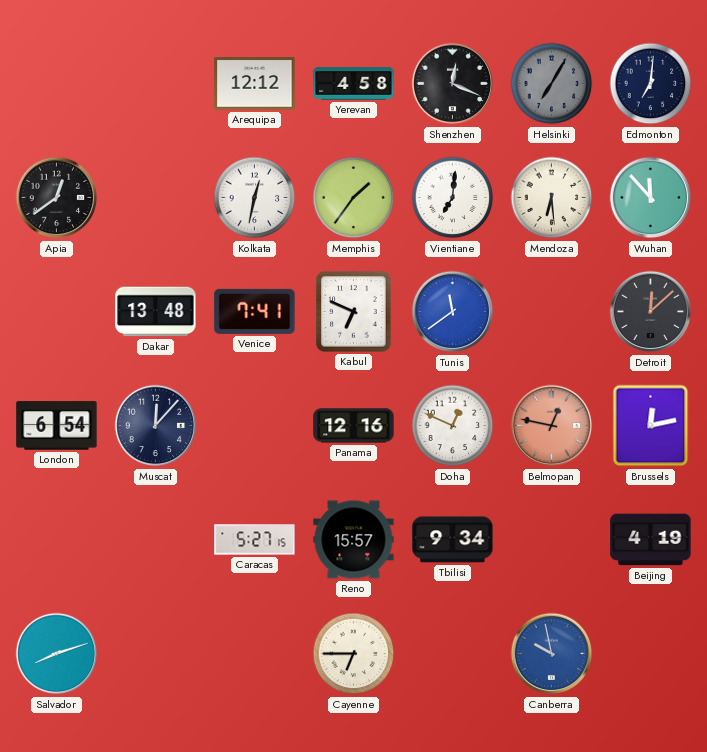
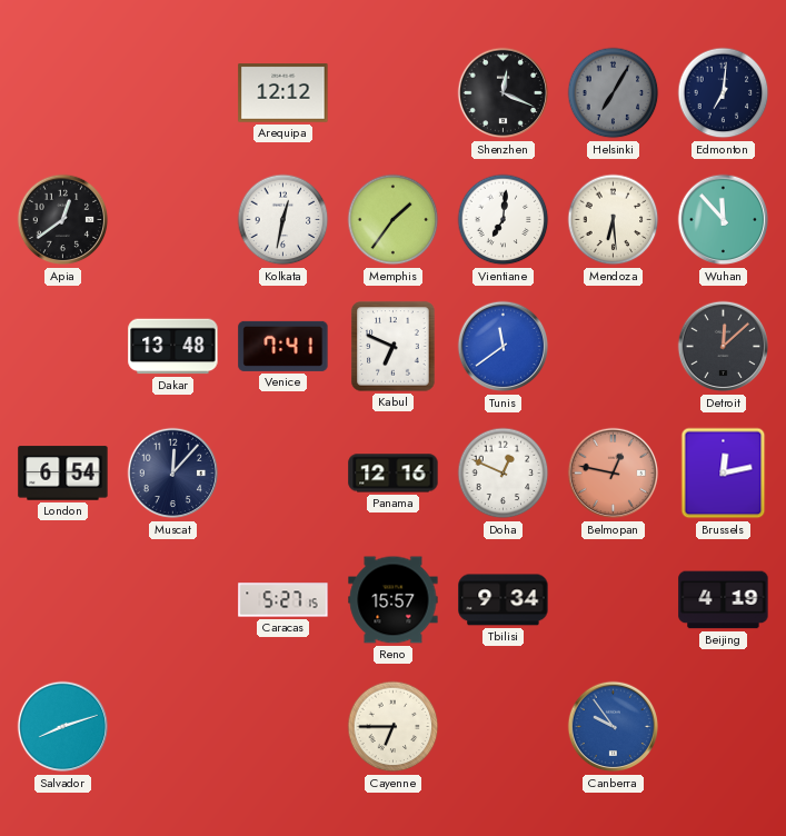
Yerevan: 4:58 -> none
Canberra: 9:58 -> 9:54
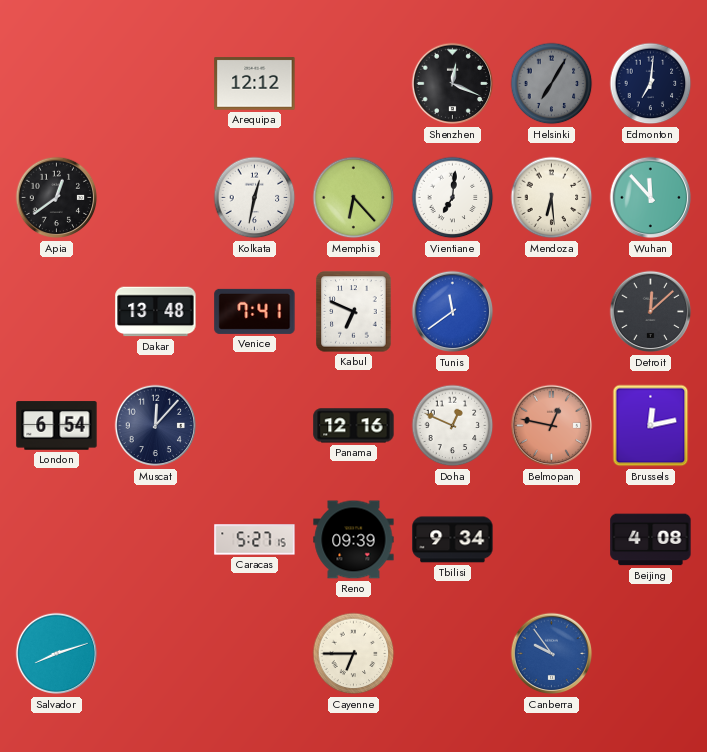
Memphis: 1:36 -> 6:23
Reno: 15:57 -> 09:39
Beijing: 4:19 -> 4:08
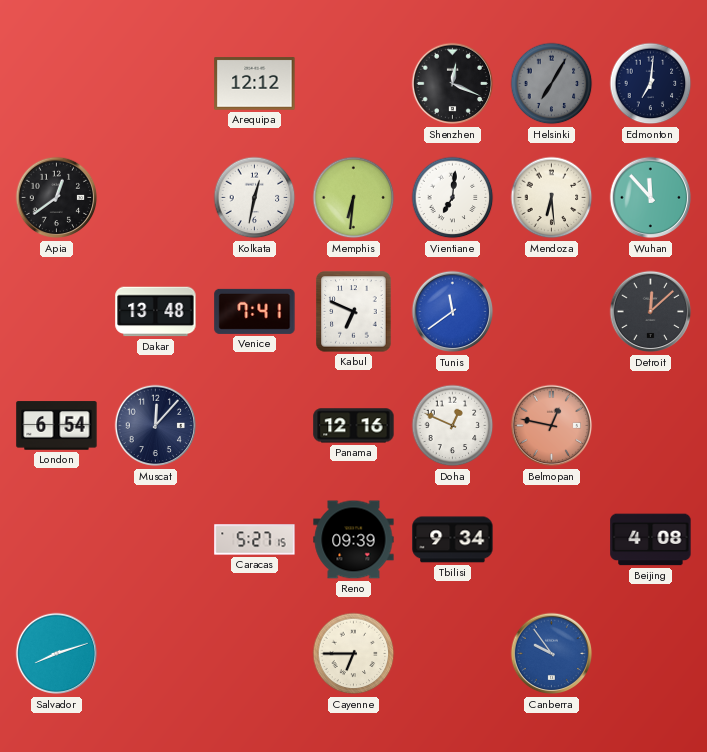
Memphis: 6:23 -> 6:31
Brussels: 12:13 -> none
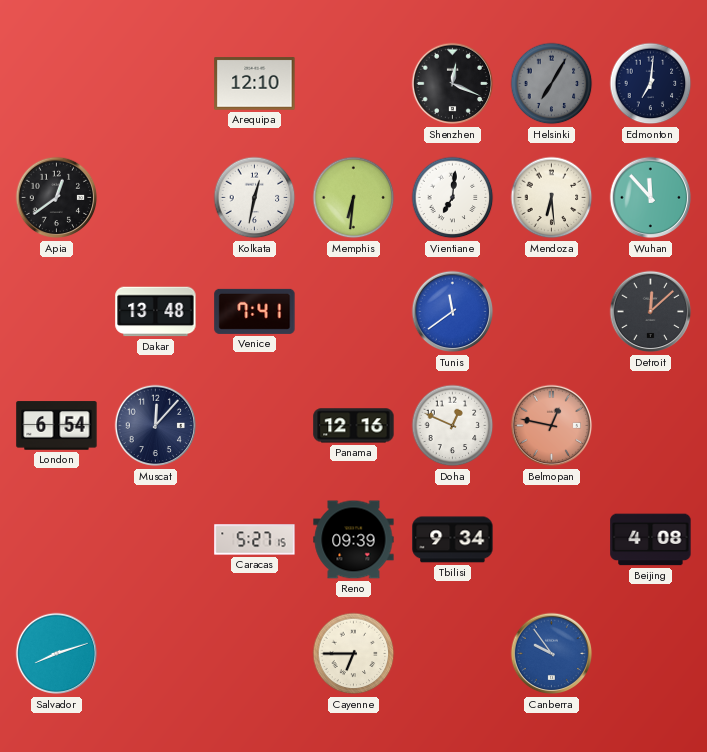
Arequipa: 12:12 -> 12:10
Kabul: 6:49 -> none
